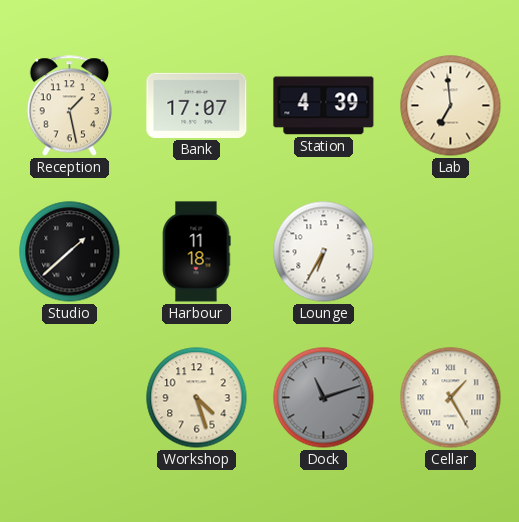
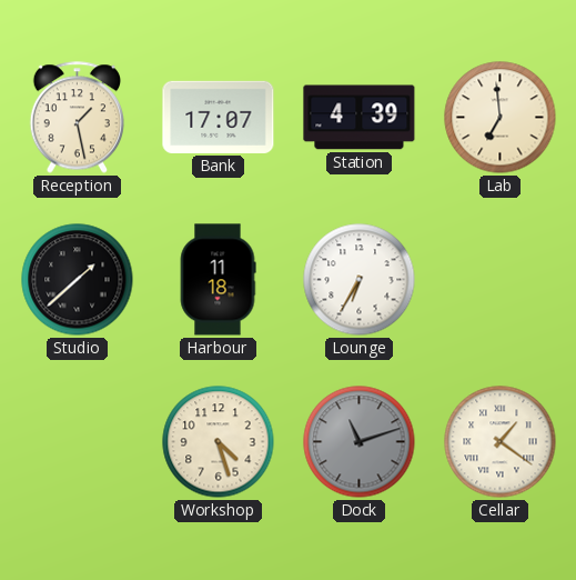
Cellar: 1:25 -> 1:21
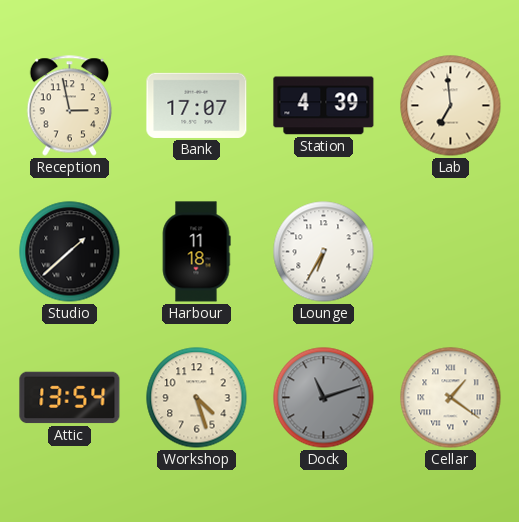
Reception: 1:28 -> 2:58
Attic: none -> 13:54
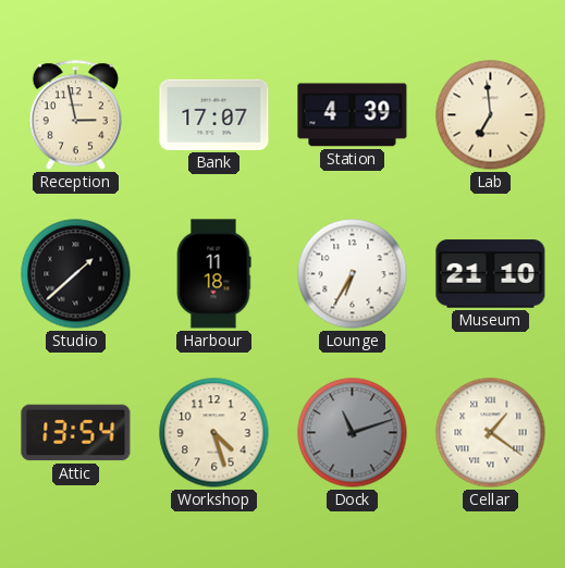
Museum: none -> 21:10
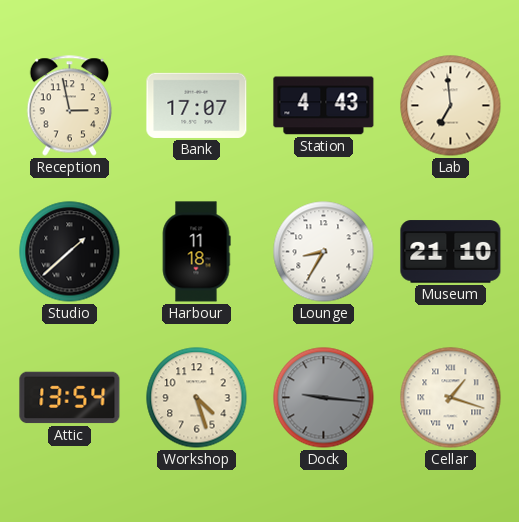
Station: 4:39 -> 4:43
Lounge: 6:35 -> 8:35
Dock: 11:12 -> 9:16
Cellar: 1:21 -> 1:18
